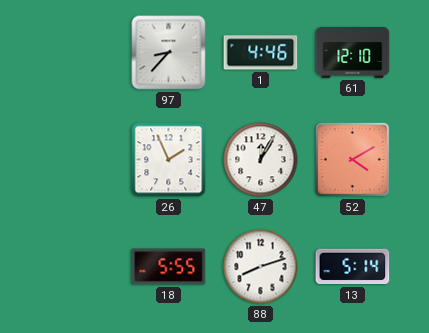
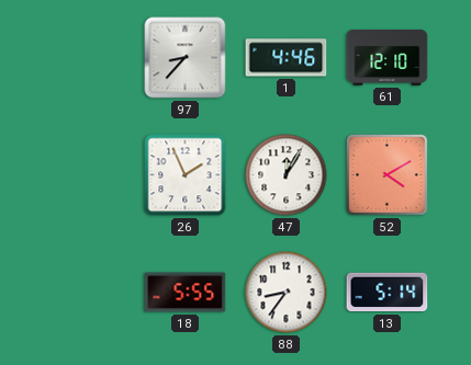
88: 8:12 -> 8:36
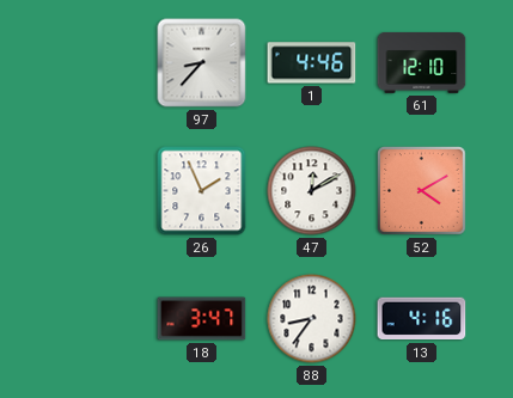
47: 12:05 -> 12:10
18: 5:55 -> 3:47
13: 5:14 -> 4:16
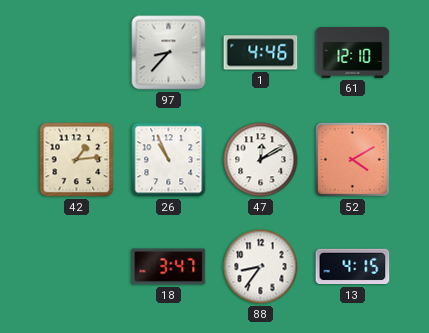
42: none -> 1:14
26: 1:56 -> 10:56
13: 4:16 -> 4:15
